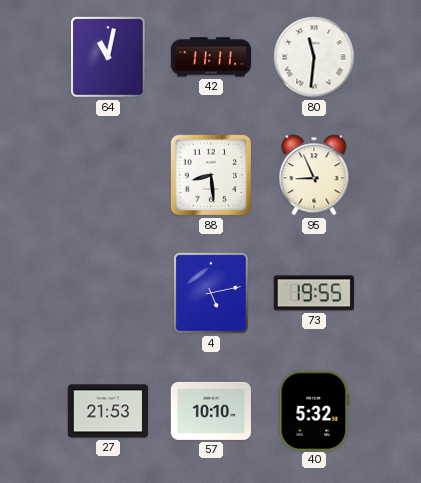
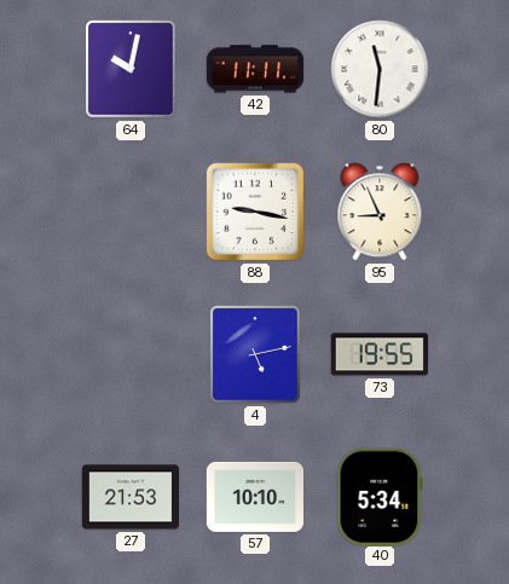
64: 11:02 -> 10:02
88: 8:29 -> 9:17
40: 5:32 -> 5:34
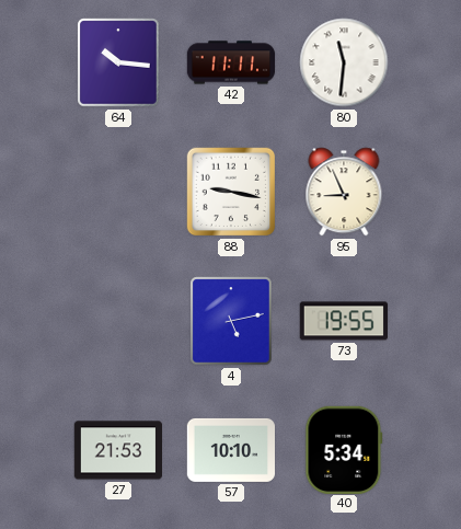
64: 10:02 -> 10:16
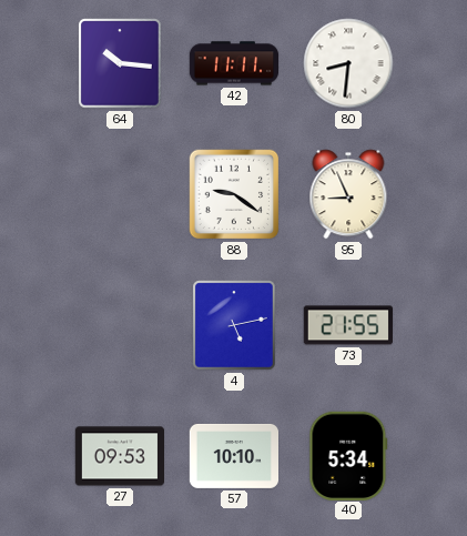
80: 11:31 -> 8:31
88: 9:17 -> 9:21
73: 19:55 -> 21:55
27: 21:53 -> 09:53
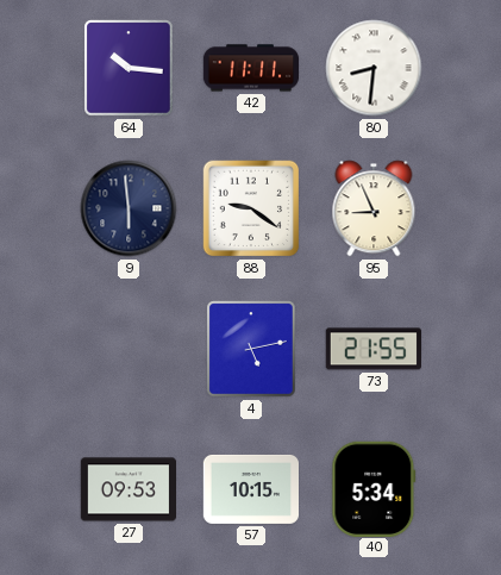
9: none -> 5:59
57: 10:10 -> 10:15
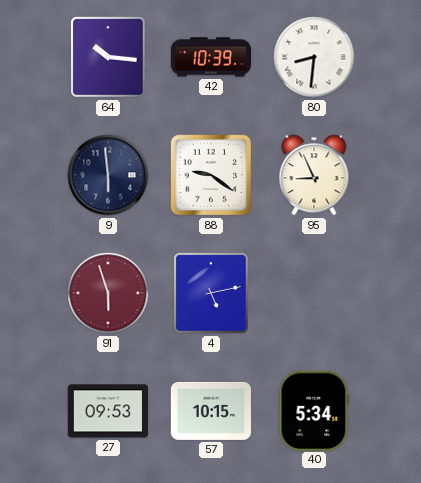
42: 11:11 -> 10:39
91: none -> 5:57
73: 21:55 -> none
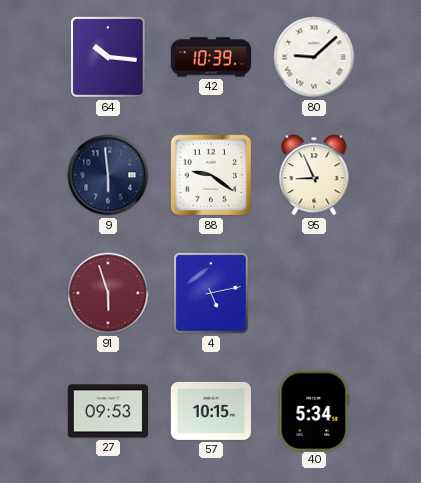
80: 8:31 -> 9:08
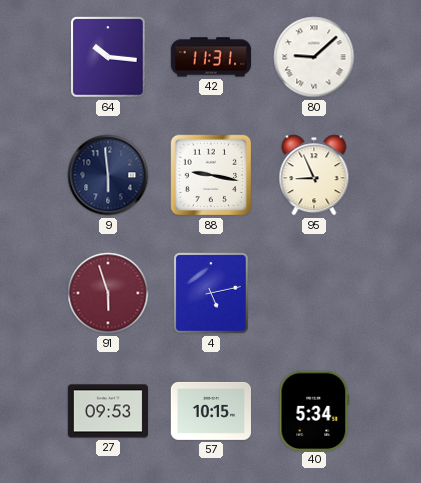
42: 10:39 -> 11:31
88: 9:21 -> 9:17
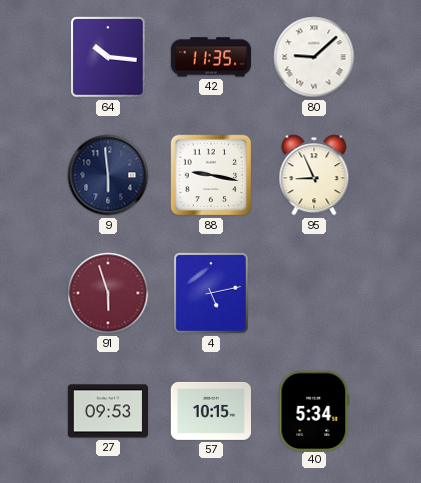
42: 11:31 -> 11:35
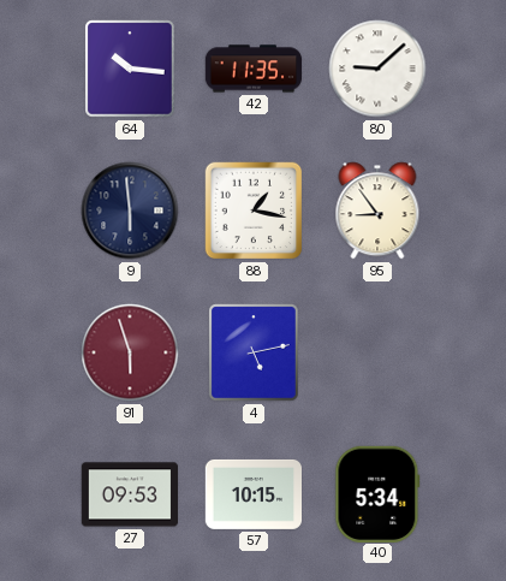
88: 9:17 -> 1:17
95: 8:56 -> 8:54
